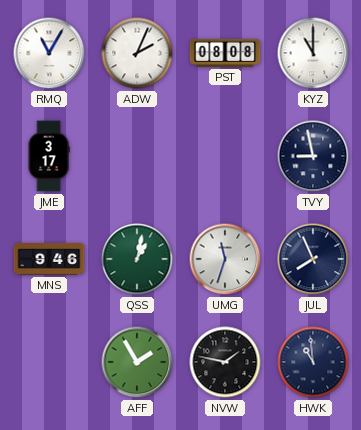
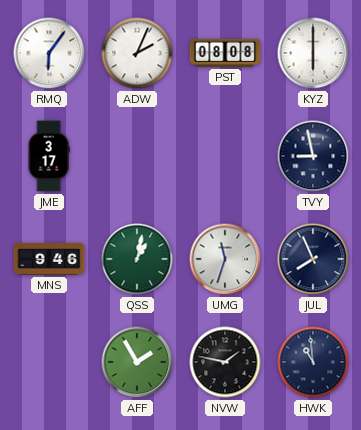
RMQ: 11:05 -> 6:06
KYZ: 11:00 -> 6:00
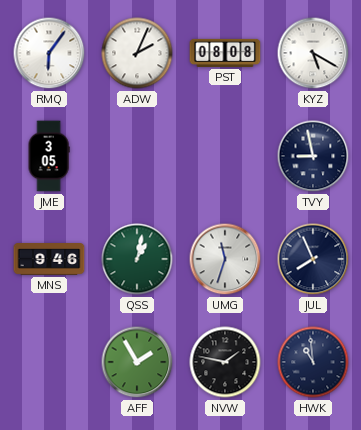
KYZ: 6:00 -> 5:20
JME: 3:17 -> 3:05
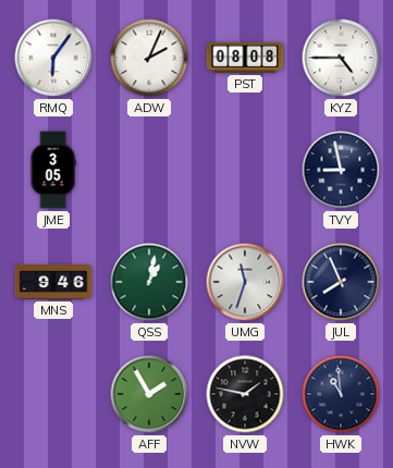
KYZ: 5:20 -> 4:45
